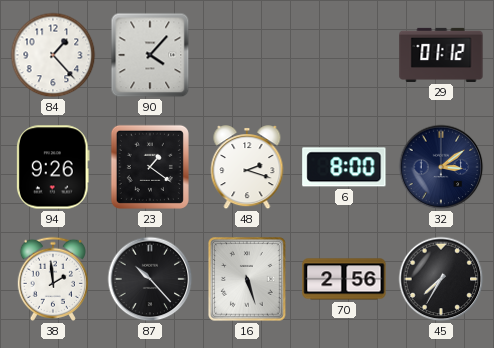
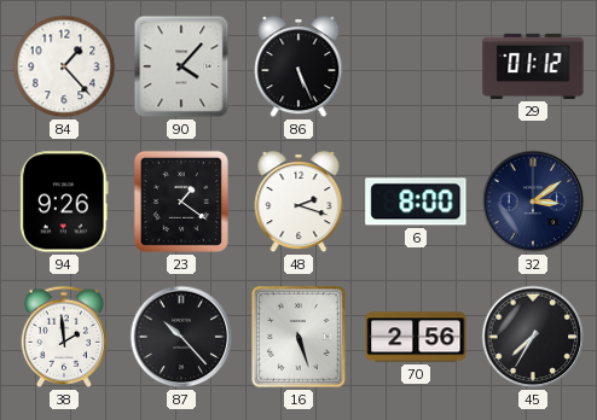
86: none -> 5:26
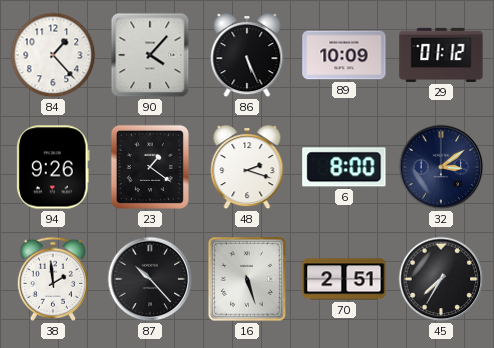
89: none -> 10:09
70: 2:56 -> 2:51
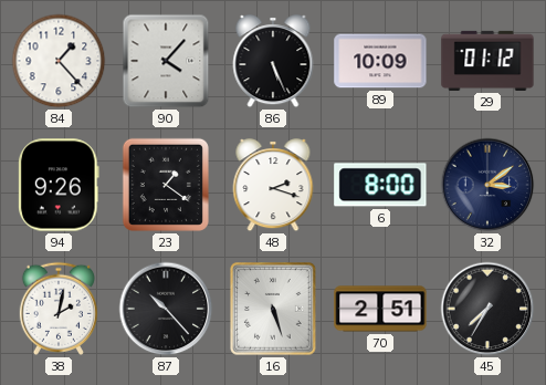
38: 1:59 -> 2:02
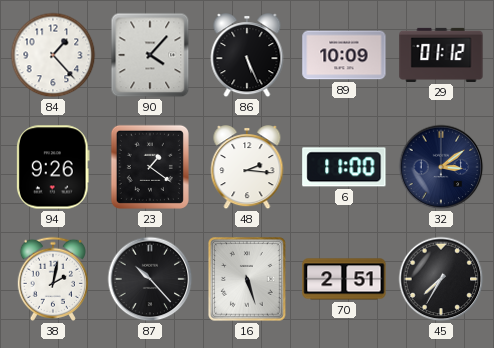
48: 2:18 -> 2:16
6: 8:00 -> 11:00
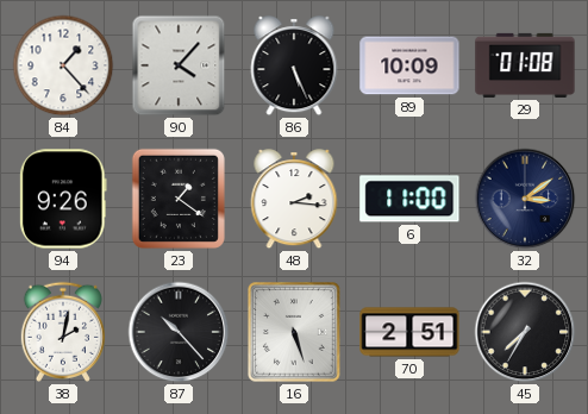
29: 01:12 -> 01:08
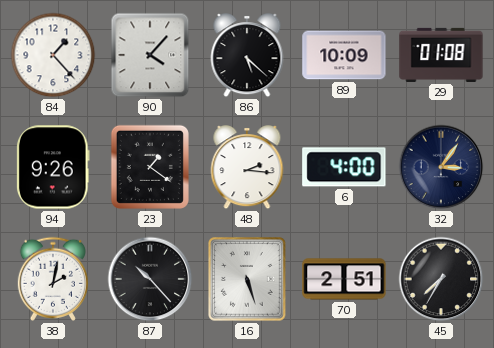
86: 5:26 -> 5:22
6: 11:00 -> 4:00
32: 3:09 -> 3:06
